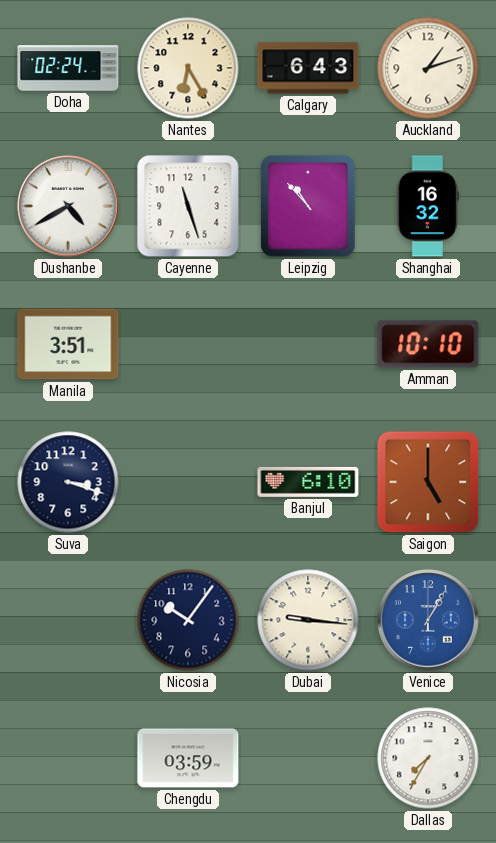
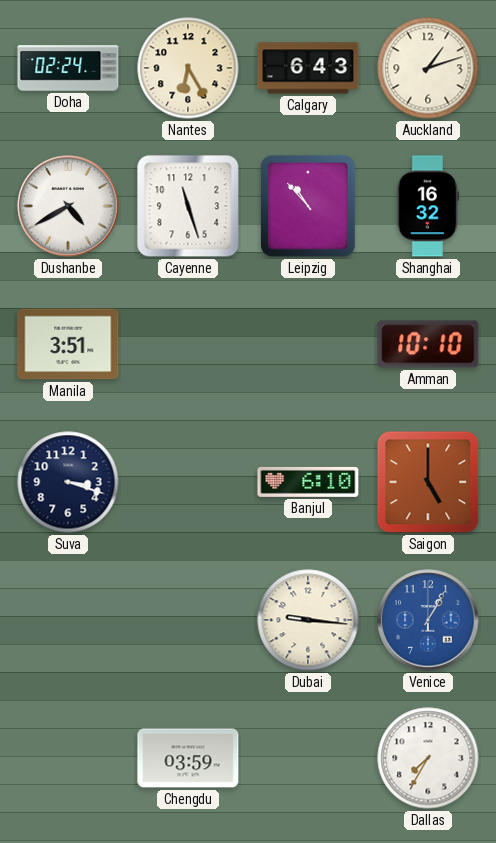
Nicosia: 10:06 -> none
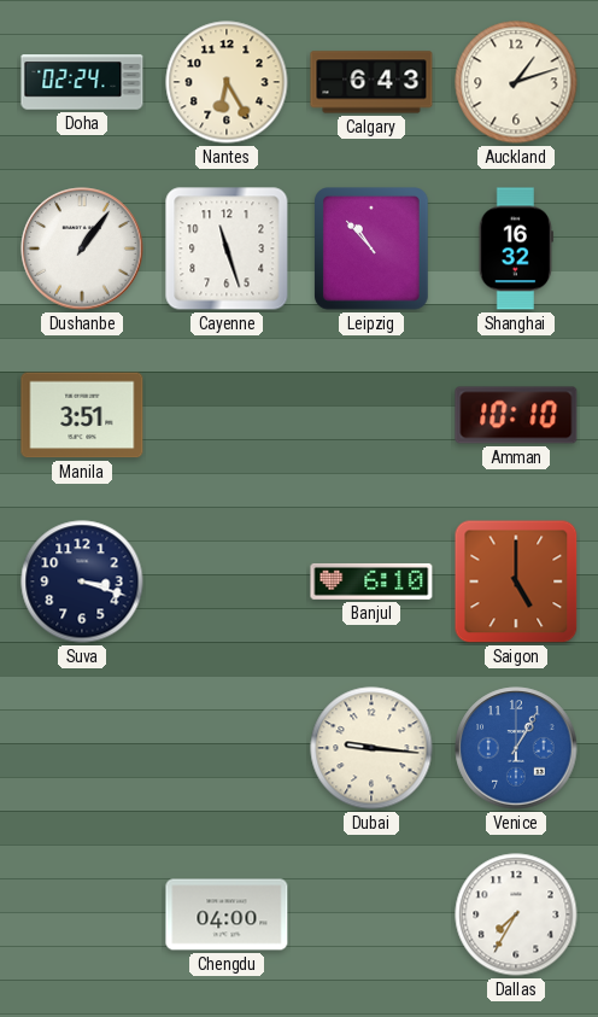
Dushanbe: 4:40 -> 1:06
Chengdu: 03:59 -> 04:00
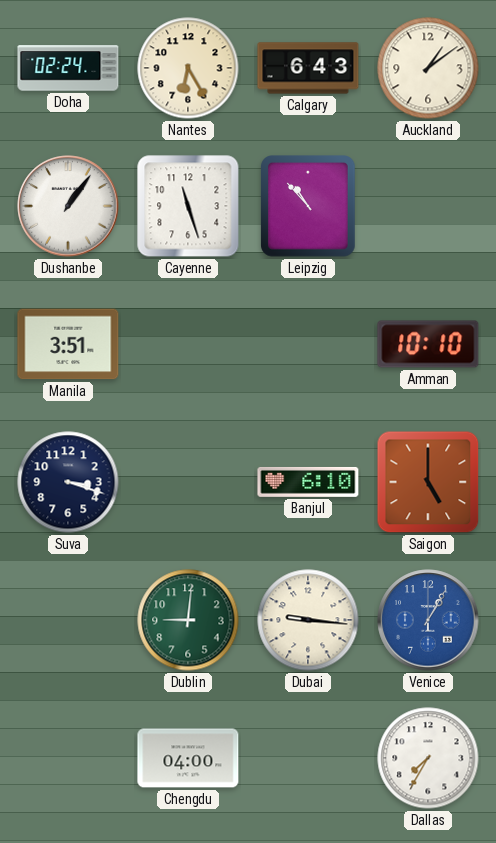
Auckland: 1:12 -> 1:09
Shanghai: 16:32 -> none
Dublin: none -> 9:01
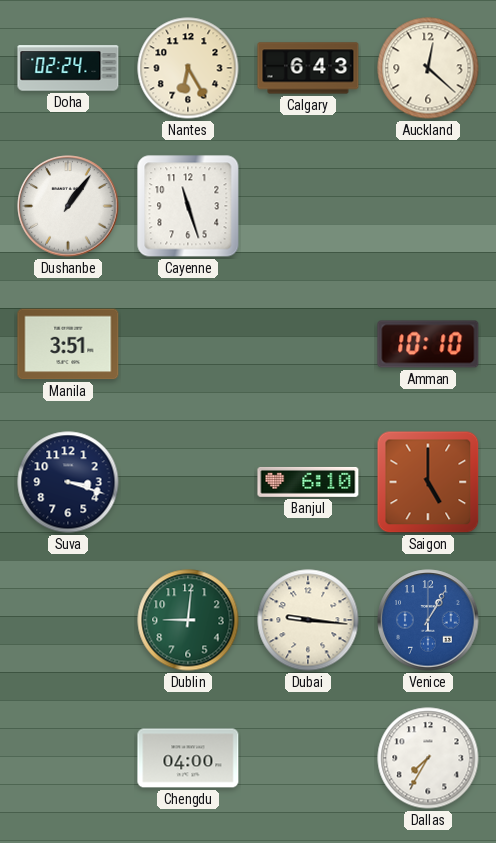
Auckland: 1:09 -> 12:22
Leipzig: 10:53 -> none
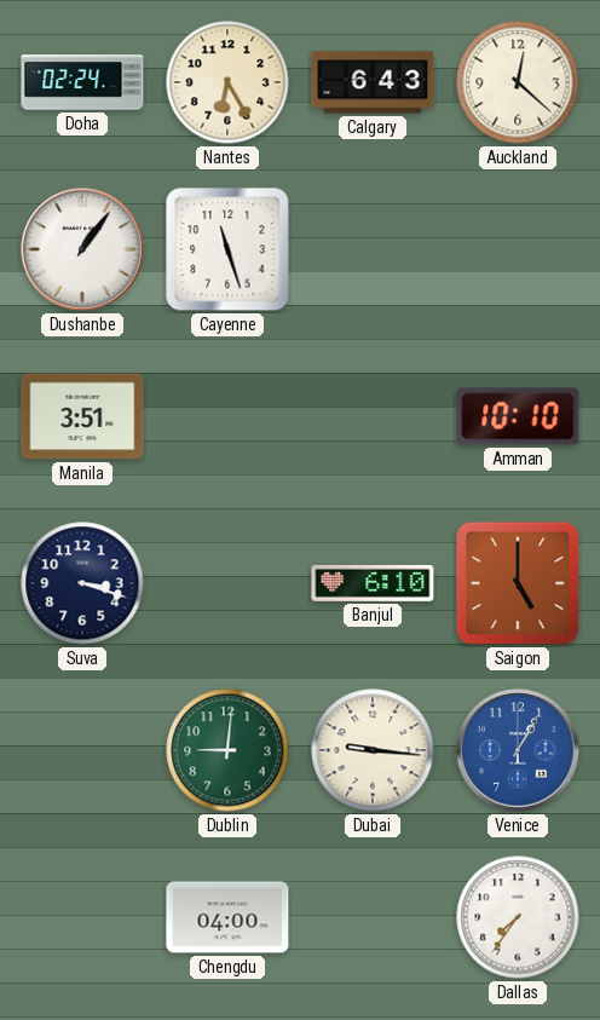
Dallas: 7:35 -> 7:36
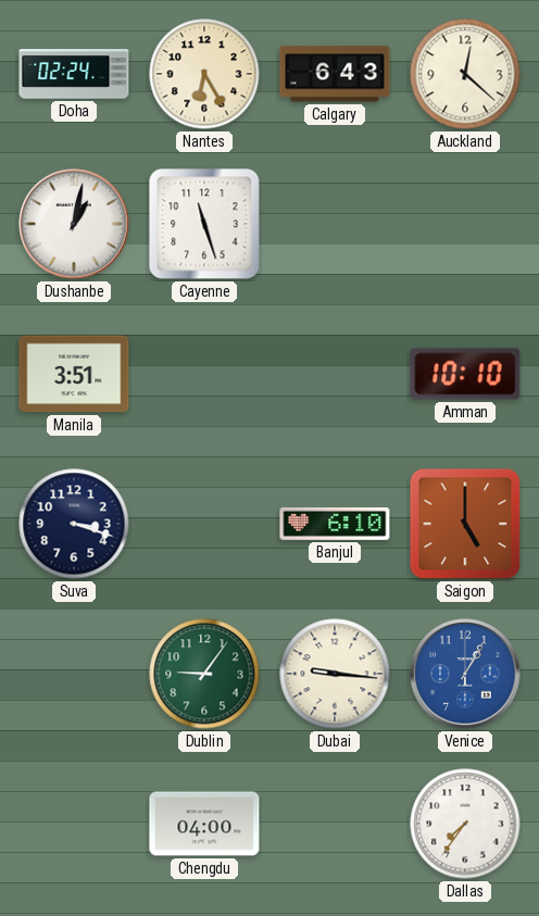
Dushanbe: 1:06 -> 1:02
Dublin: 9:01 -> 9:06
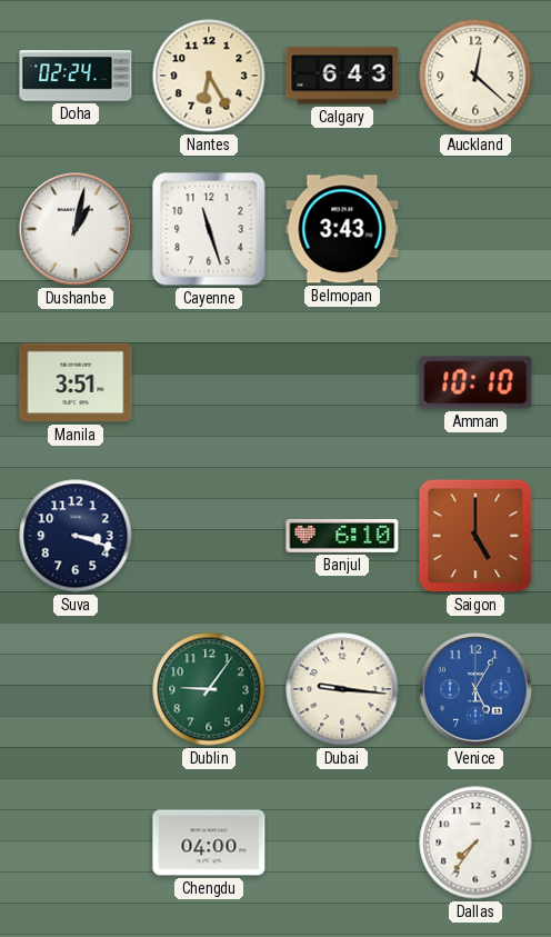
Belmopan: none -> 3:43
Venice: 1:05 -> 5:05
